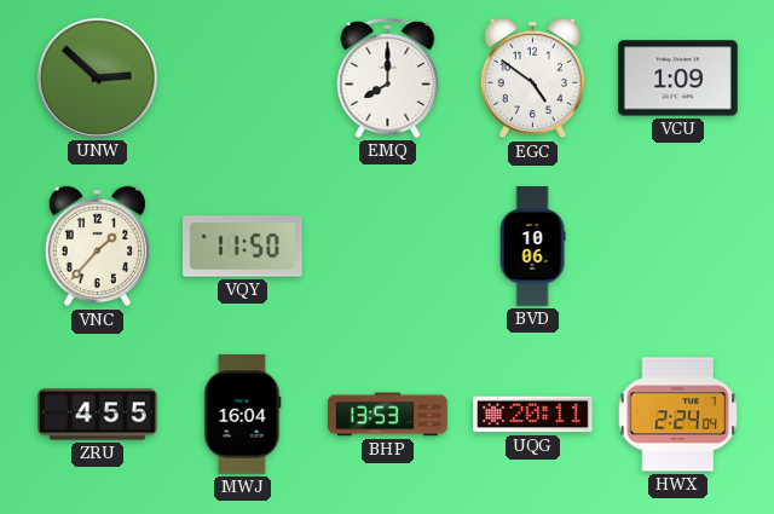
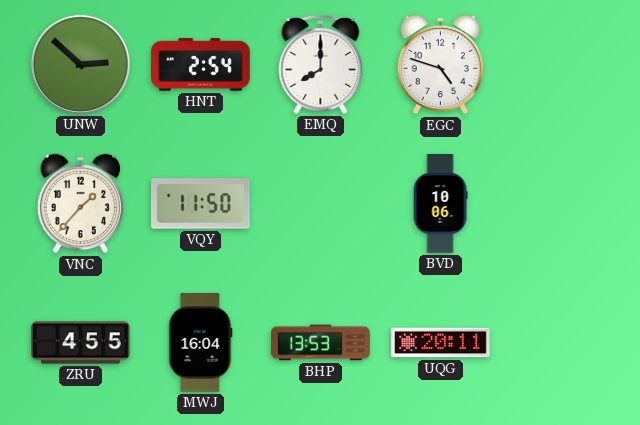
HNT: none -> 2:54
EGC: 4:51 -> 4:48
VCU: 1:09 -> none
HWX: 2:24 -> none
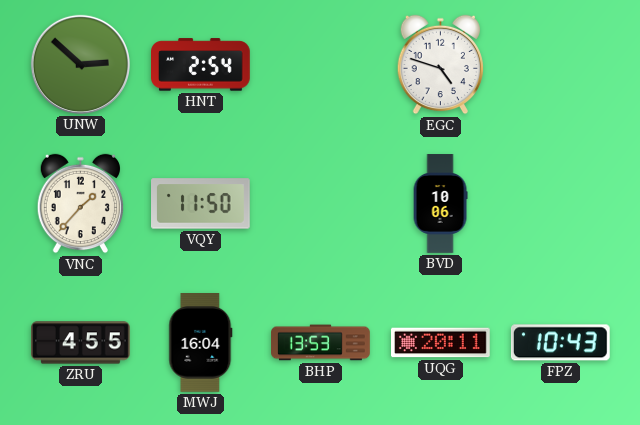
EMQ: 8:00 -> none
FPZ: none -> 10:43
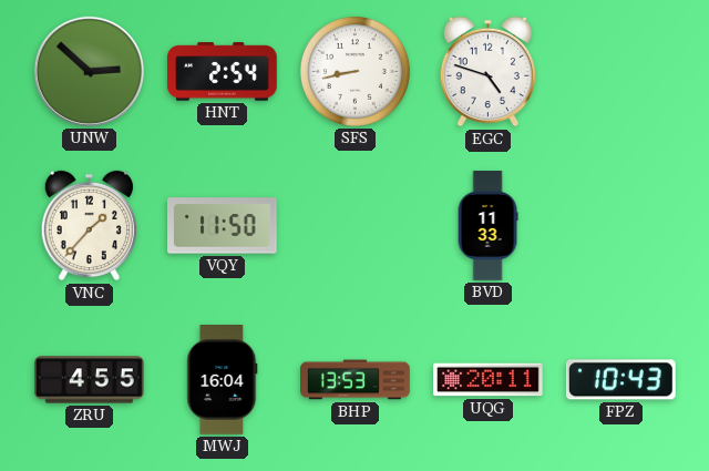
SFS: none -> 8:43
BVD: 10:06 -> 11:33
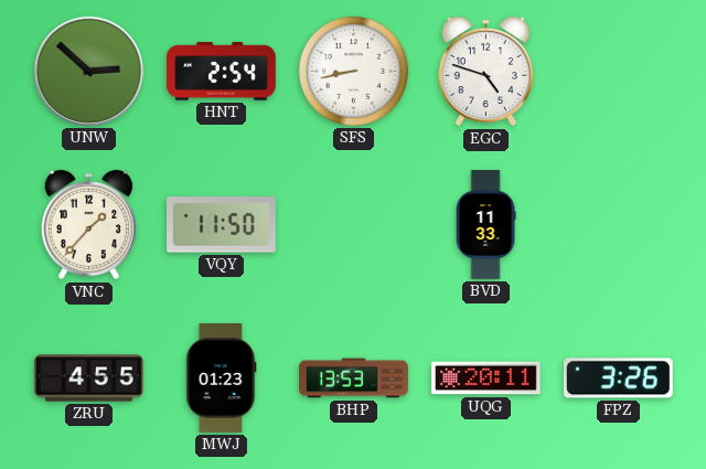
MWJ: 16:04 -> 01:23
FPZ: 10:43 -> 3:26
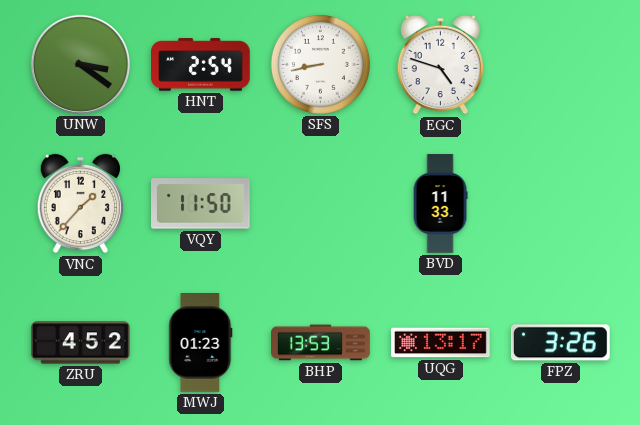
UNW: 2:52 -> 3:21
ZRU: 4:55 -> 4:52
UQG: 20:11 -> 13:17
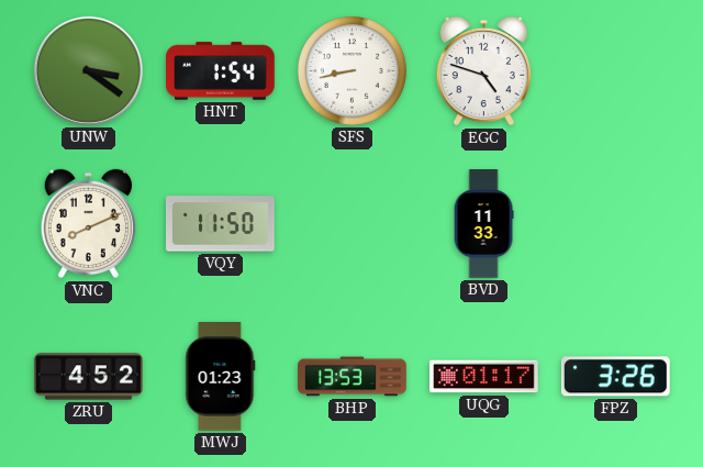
HNT: 2:54 -> 1:54
VNC: 1:37 -> 8:11
UQG: 13:17 -> 01:17
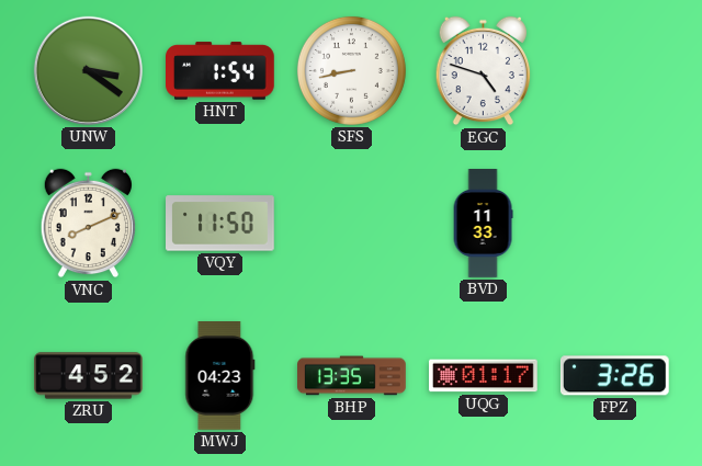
MWJ: 01:23 -> 04:23
BHP: 13:53 -> 13:35
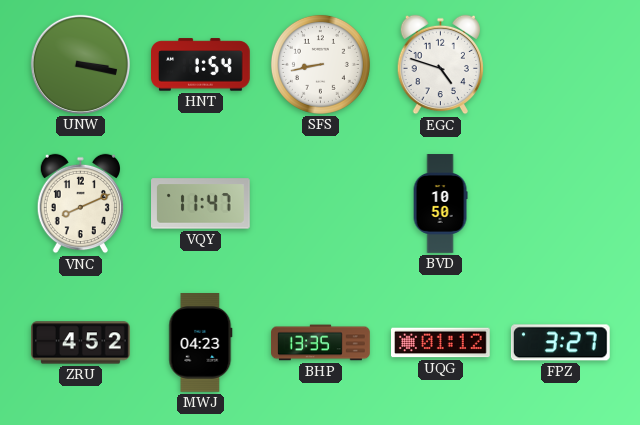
UNW: 3:21 -> 3:17
VQY: 11:50 -> 11:47
BVD: 11:33 -> 10:50
UQG: 01:17 -> 01:12
FPZ: 3:26 -> 3:27
